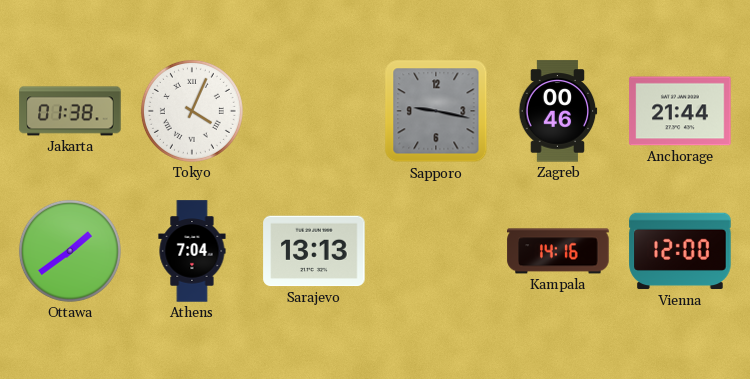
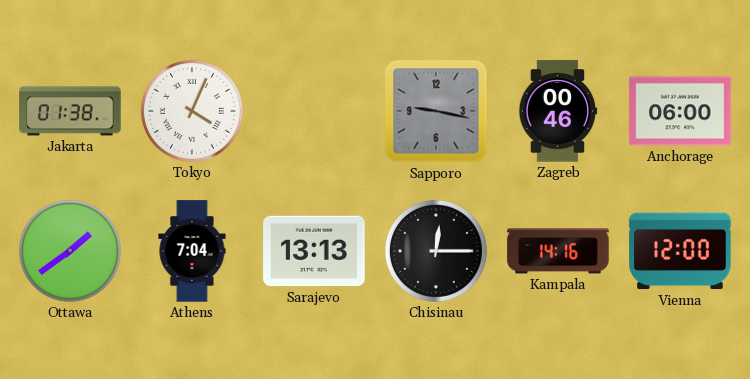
Anchorage: 21:44 -> 06:00
Chisinau: none -> 12:15
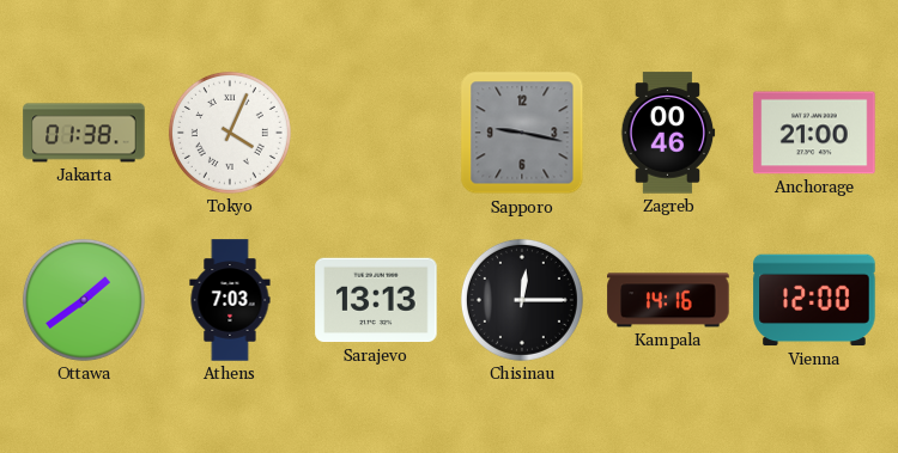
Anchorage: 06:00 -> 21:00
Athens: 7:04 -> 7:03
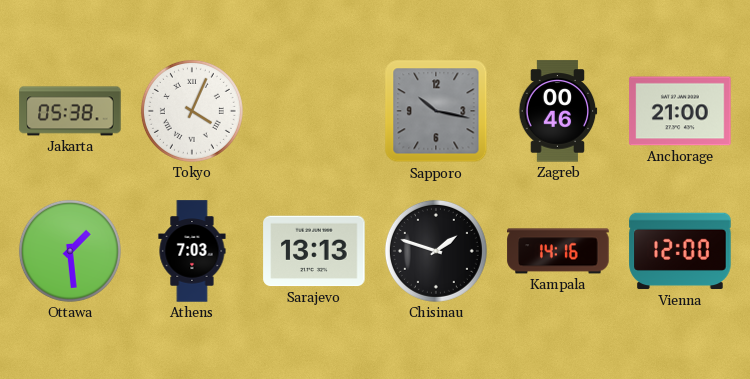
Jakarta: 01:38 -> 05:38
Sapporo: 9:17 -> 10:17
Ottawa: 1:39 -> 1:29
Chisinau: 12:15 -> 1:48
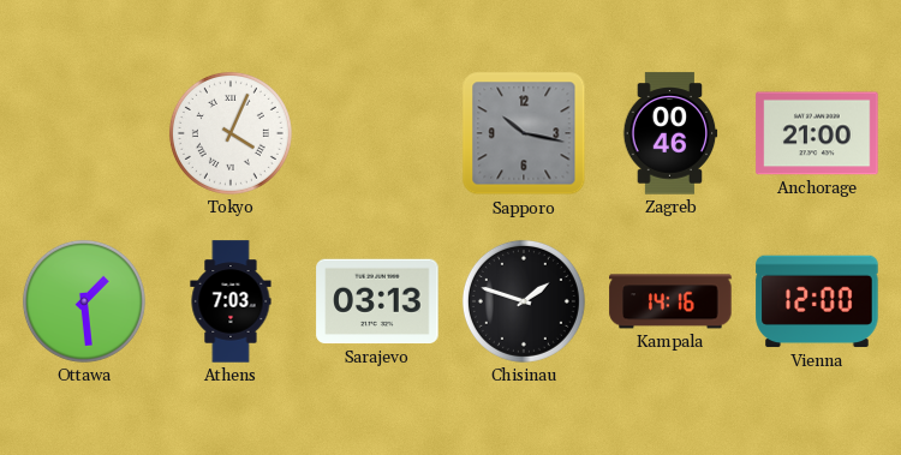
Jakarta: 05:38 -> none
Sarajevo: 13:13 -> 03:13
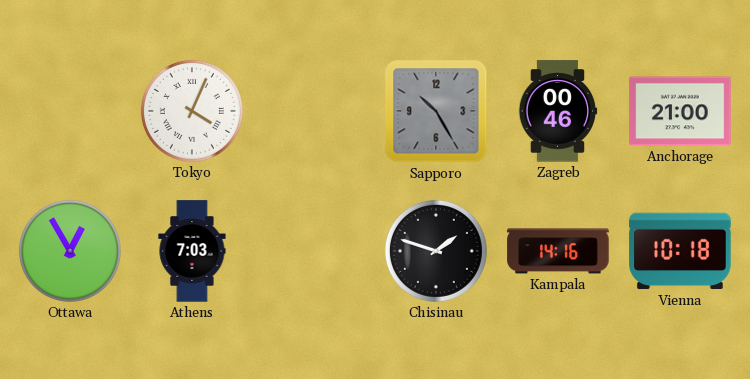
Sapporo: 10:17 -> 10:25
Ottawa: 1:29 -> 12:55
Sarajevo: 03:13 -> none
Vienna: 12:00 -> 10:18
